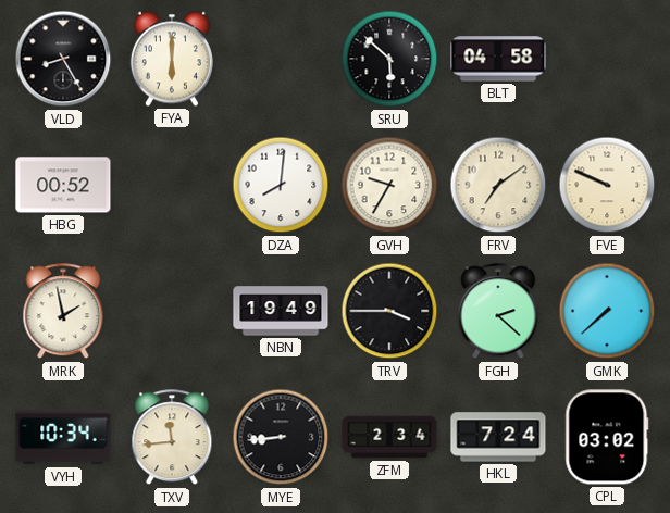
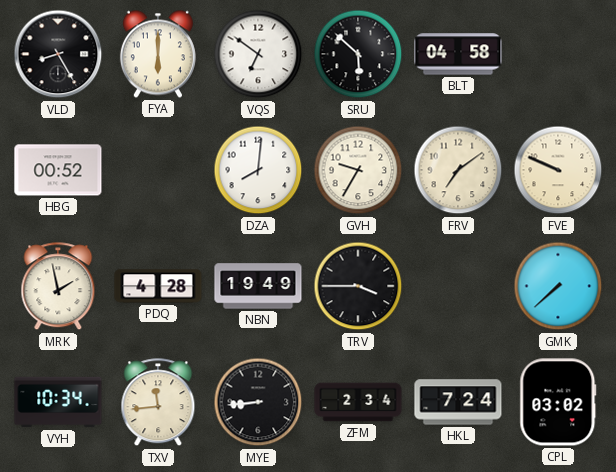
VQS: none -> 6:51
PDQ: none -> 4:28
FGH: 2:22 -> none
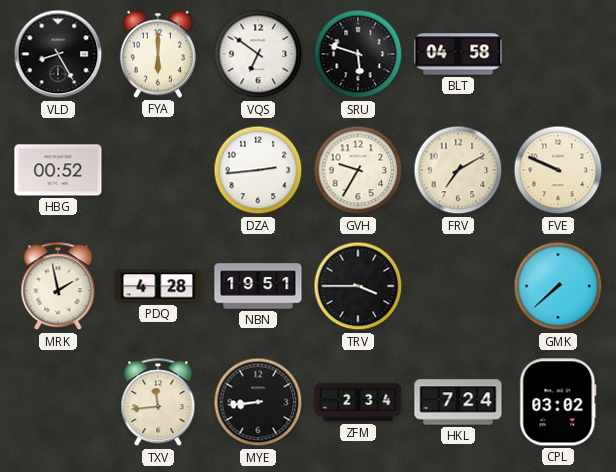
SRU: 5:52 -> 5:48
DZA: 8:01 -> 2:44
FRV: 7:09 -> 7:10
NBN: 19:49 -> 19:51
VYH: 10:34 -> none
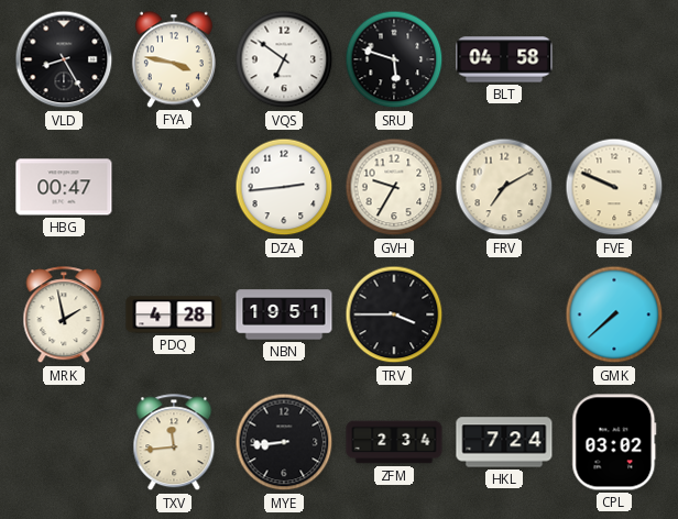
FYA: 6:00 -> 3:47
HBG: 00:52 -> 00:47
